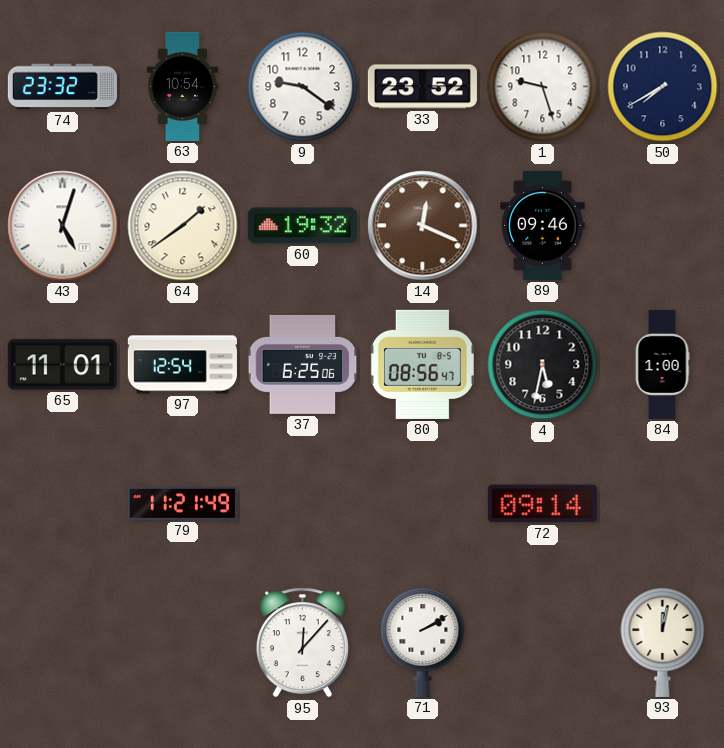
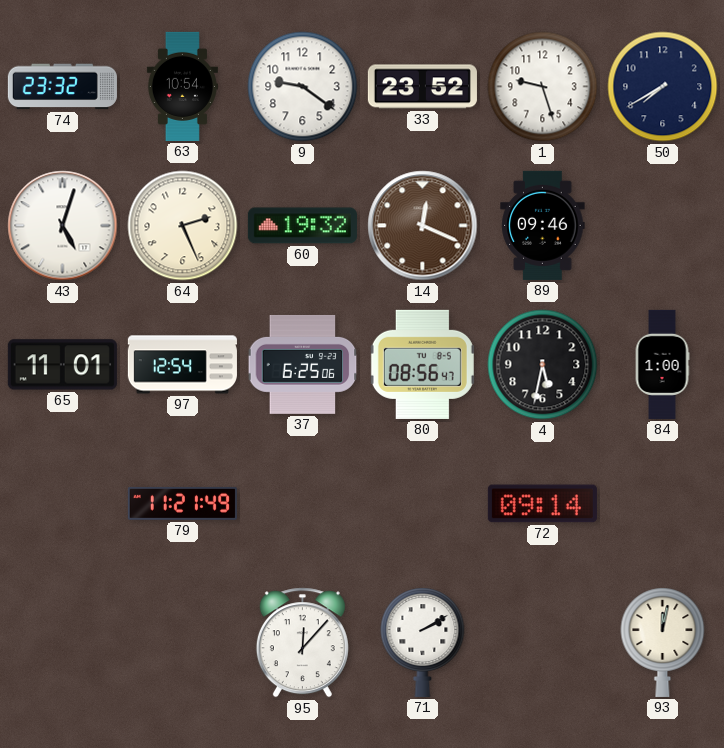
64: 1:39 -> 2:26
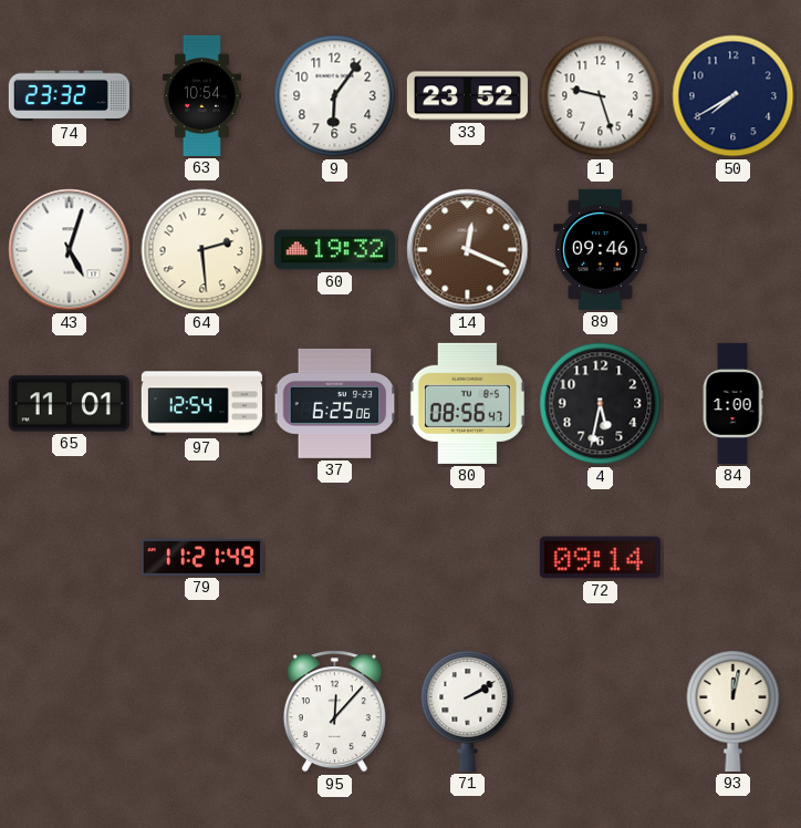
9: 9:21 -> 6:06
64: 2:26 -> 2:29
